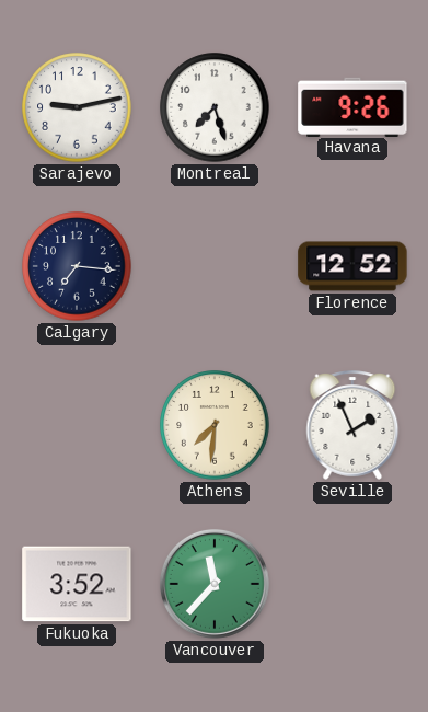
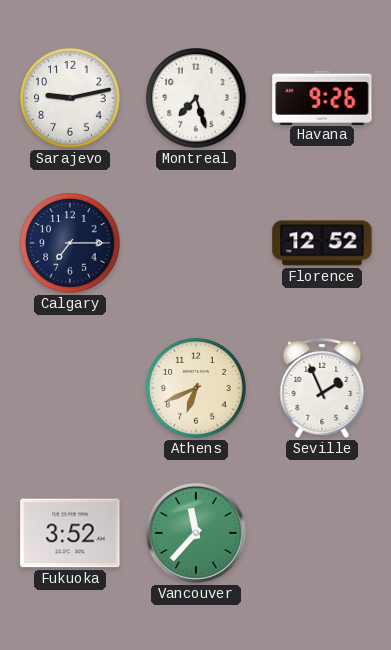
Calgary: 7:16 -> 7:15
Athens: 7:31 -> 6:41
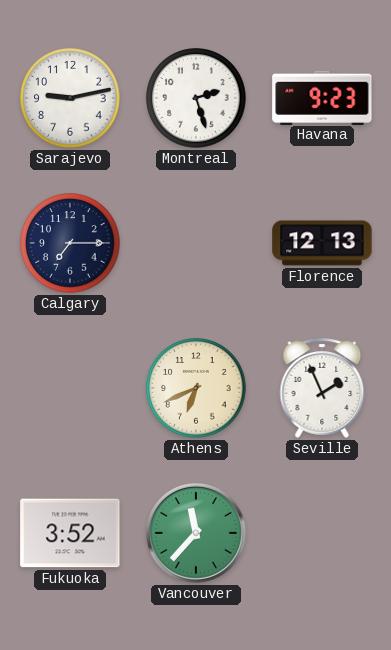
Montreal: 7:27 -> 2:27
Havana: 9:26 -> 9:23
Florence: 12:52 -> 12:13
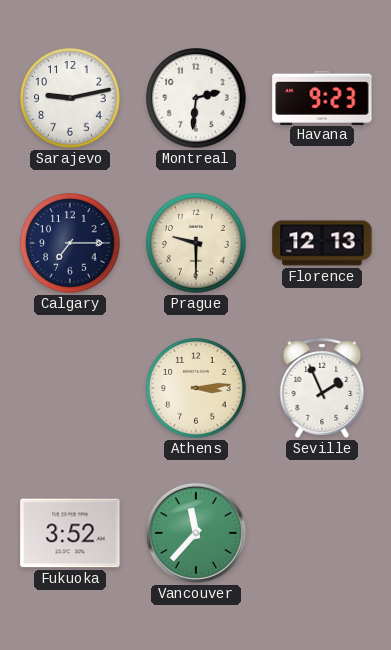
Montreal: 2:27 -> 2:31
Prague: none -> 9:30
Athens: 6:41 -> 3:14
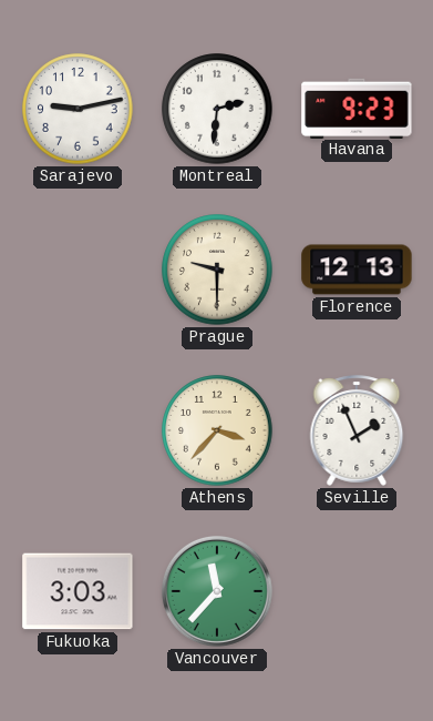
Calgary: 7:15 -> none
Athens: 3:14 -> 3:37
Fukuoka: 3:52 -> 3:03
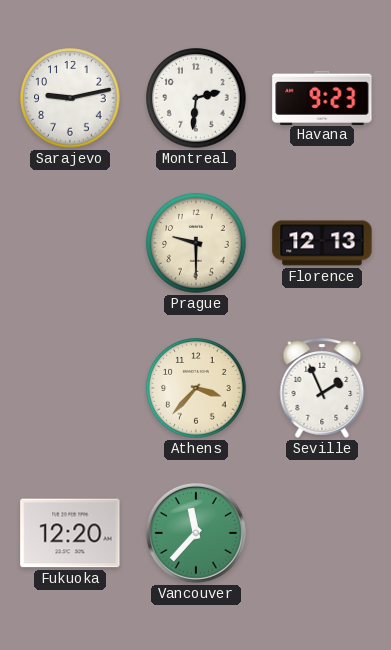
Fukuoka: 3:03 -> 12:20
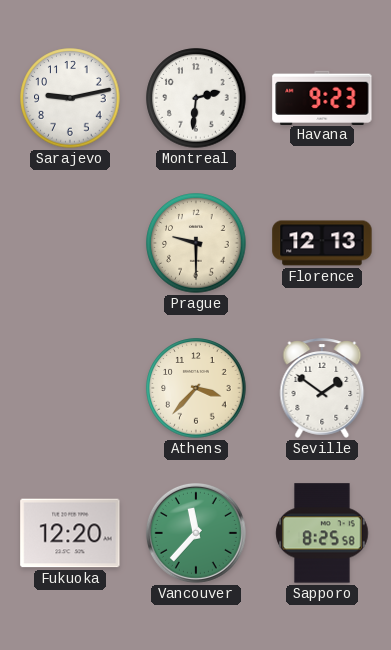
Seville: 1:56 -> 1:51
Sapporo: none -> 8:25
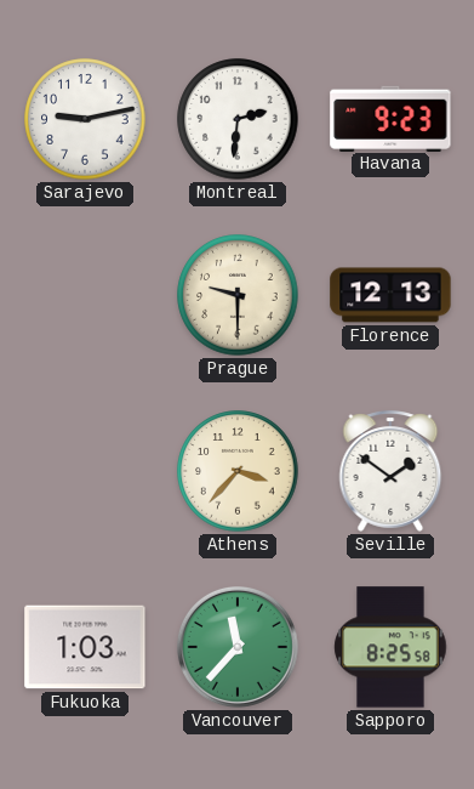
Fukuoka: 12:20 -> 1:03
